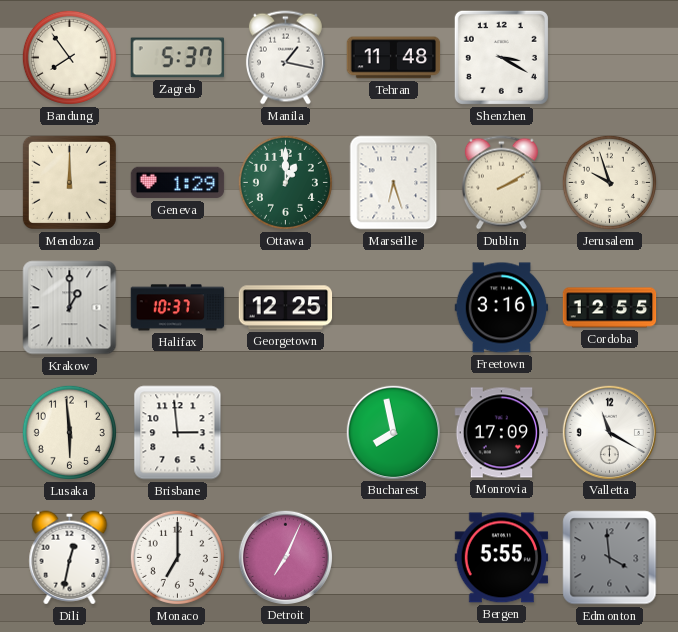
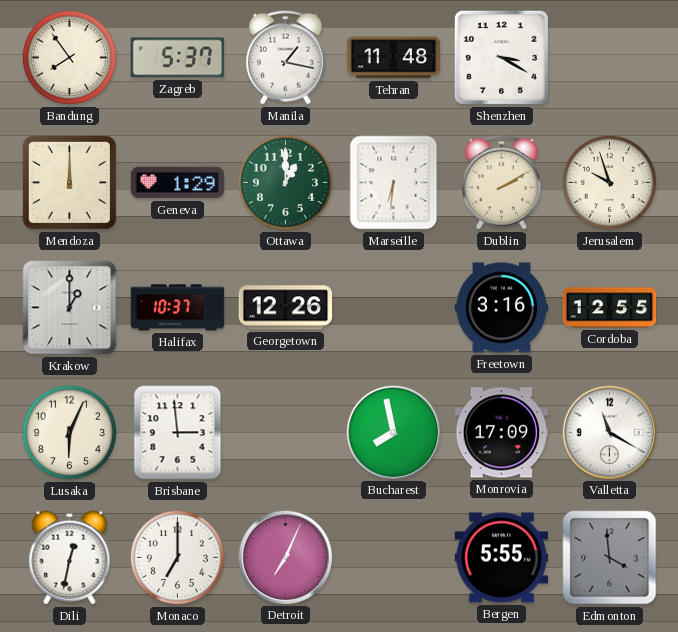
Marseille: 6:27 -> 6:31
Georgetown: 12:25 -> 12:26
Lusaka: 5:59 -> 6:04
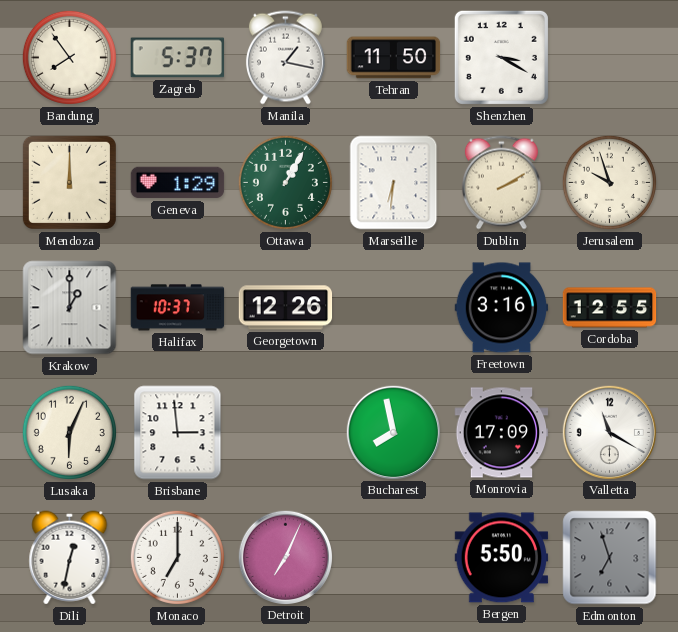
Tehran: 11:48 -> 11:50
Ottawa: 1:00 -> 1:05
Bergen: 5:55 -> 5:50
Edmonton: 3:59 -> 6:57
